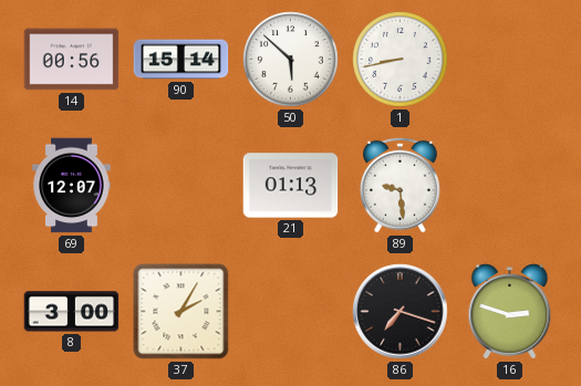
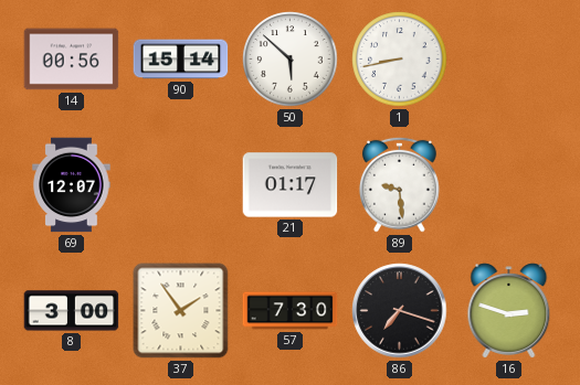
21: 01:13 -> 01:17
37: 2:05 -> 1:54
57: none -> 7:30
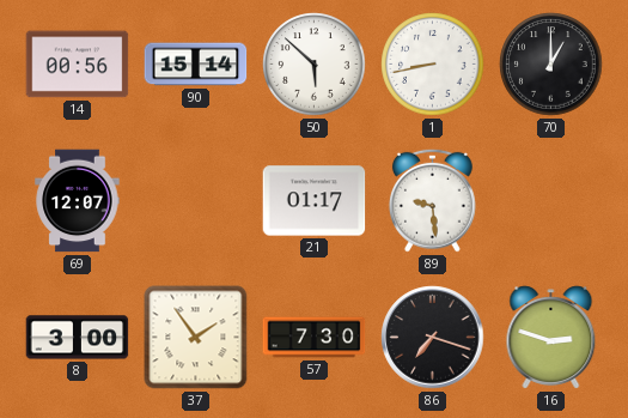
70: none -> 1:00
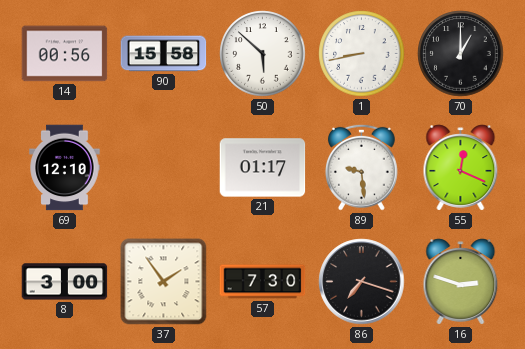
90: 15:14 -> 15:58
69: 12:07 -> 12:10
55: none -> 12:19
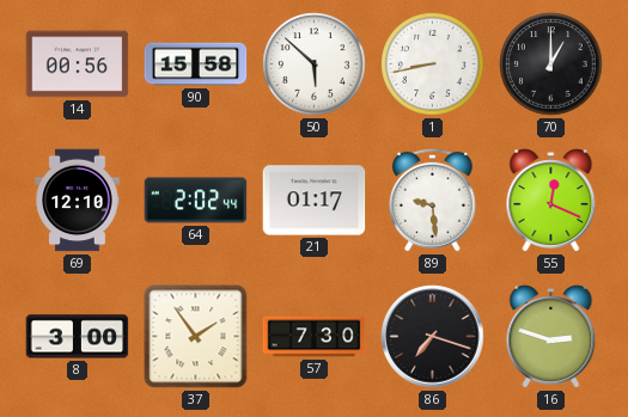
64: none -> 2:02
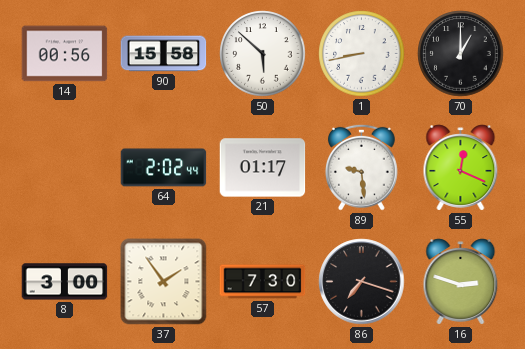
69: 12:10 -> none
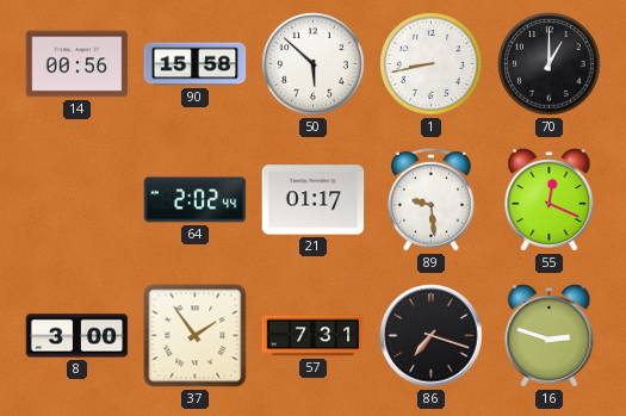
57: 7:30 -> 7:31
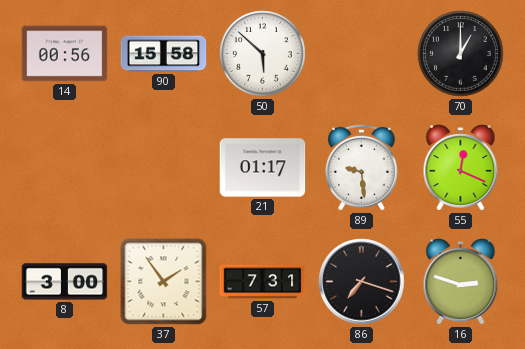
1: 8:43 -> none
64: 2:02 -> none
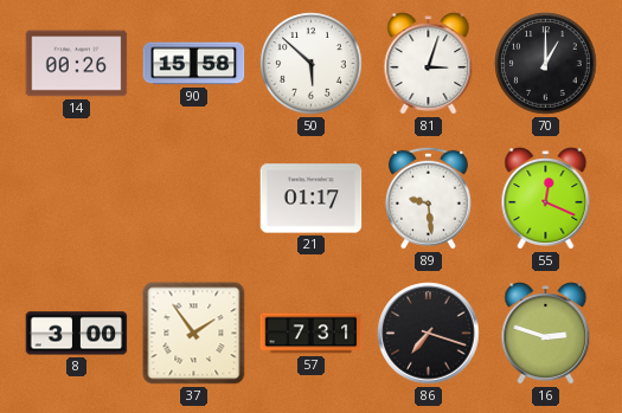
14: 00:56 -> 00:26
81: none -> 3:03
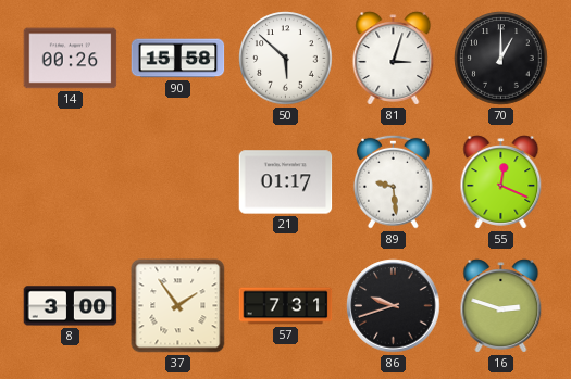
86: 7:18 -> 9:42
